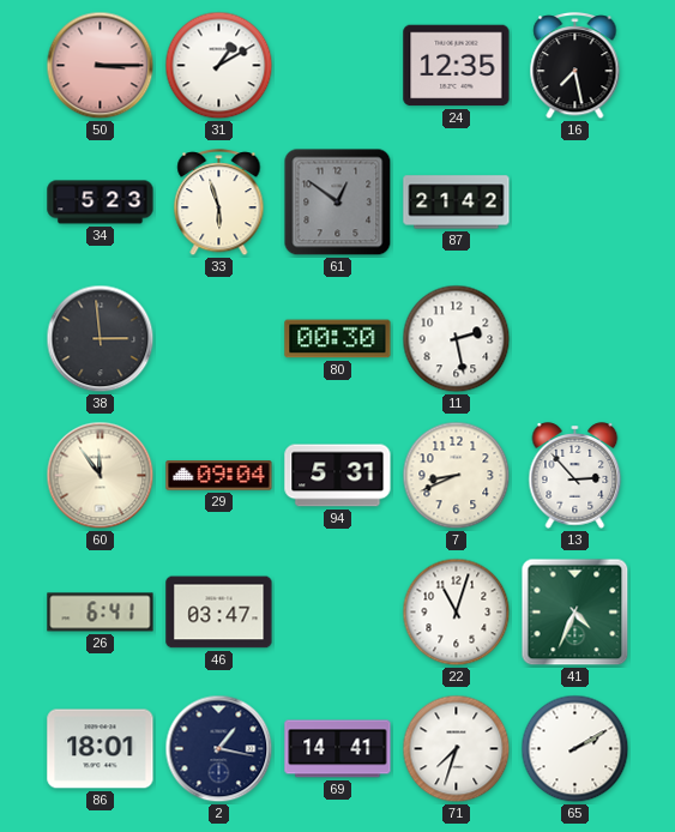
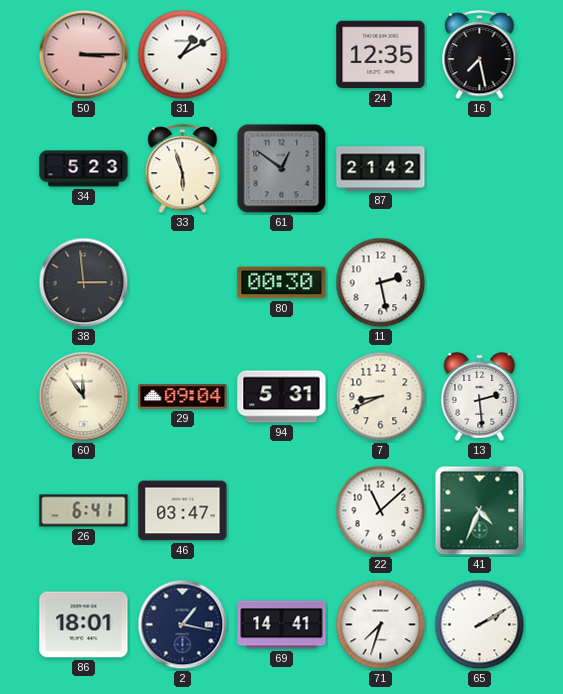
13: 2:53 -> 2:29
22: 11:03 -> 11:08
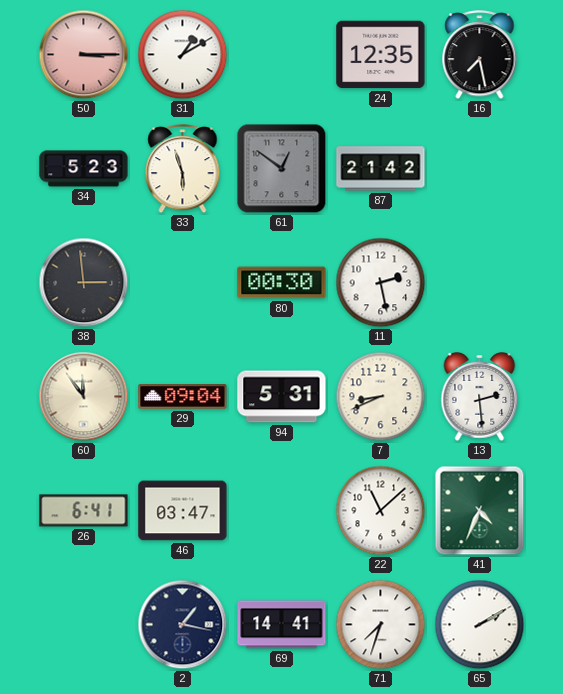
86: 18:01 -> none
